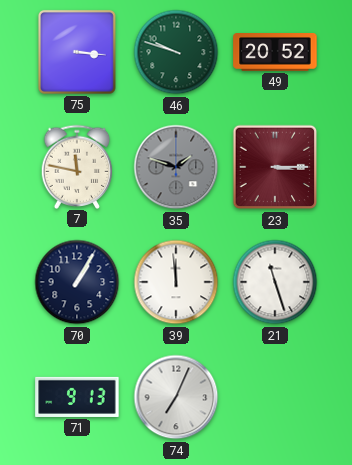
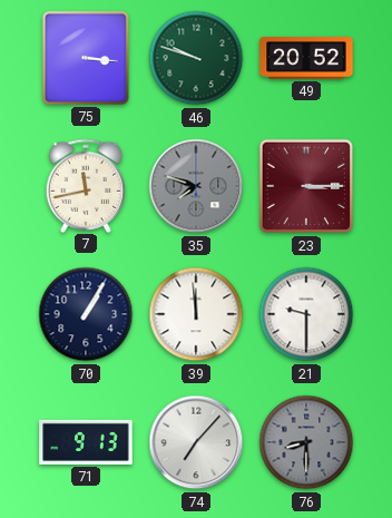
7: 11:47 -> 11:43
35: 1:48 -> 7:48
21: 11:27 -> 9:30
74: 7:04 -> 7:07
76: none -> 8:30
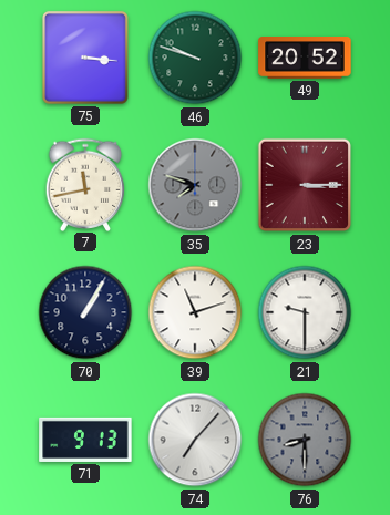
39: 11:59 -> 11:12
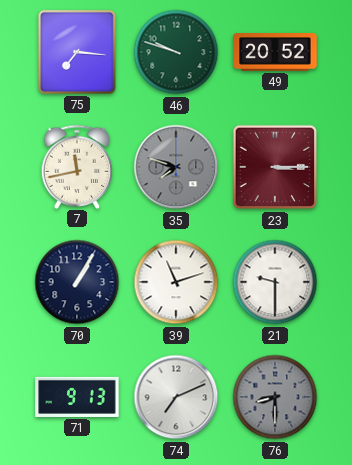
75: 3:16 -> 7:16
74: 7:07 -> 7:11
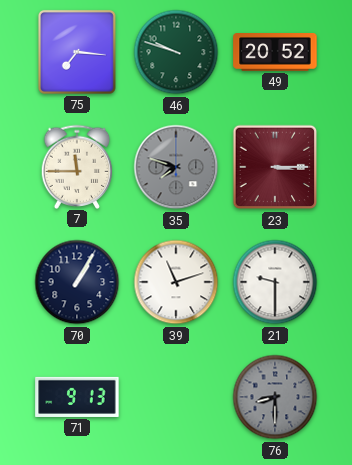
7: 11:43 -> 11:45
74: 7:11 -> none
